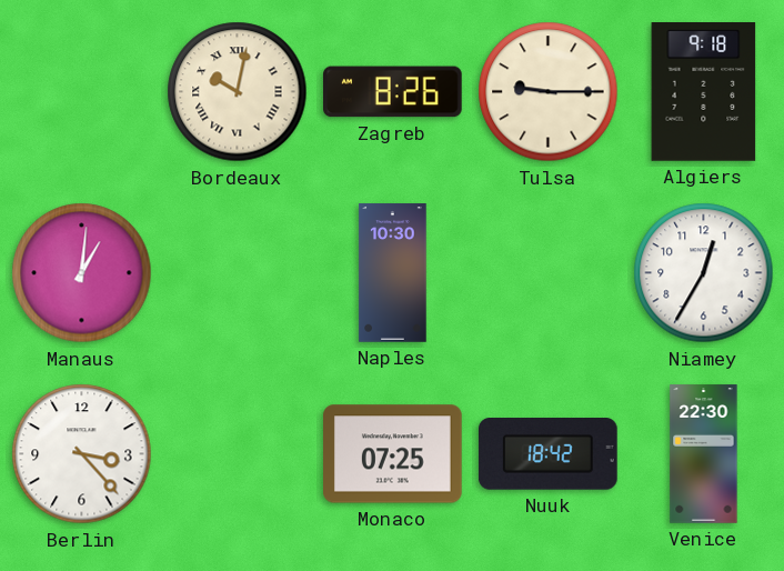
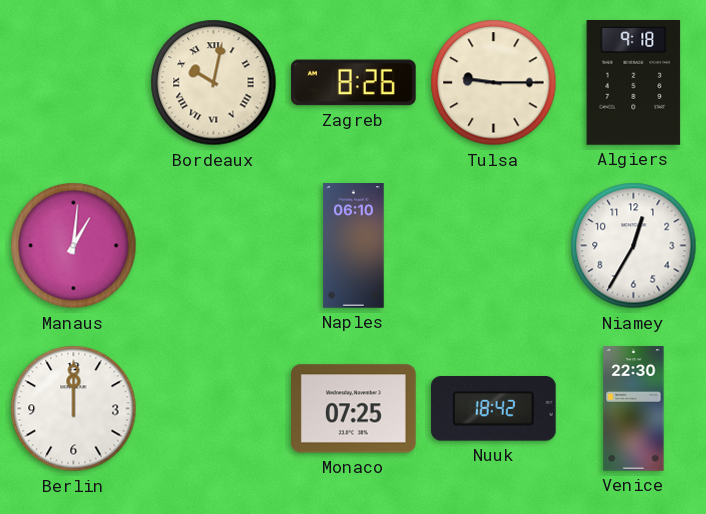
Naples: 10:30 -> 06:10
Berlin: 3:23 -> 12:00
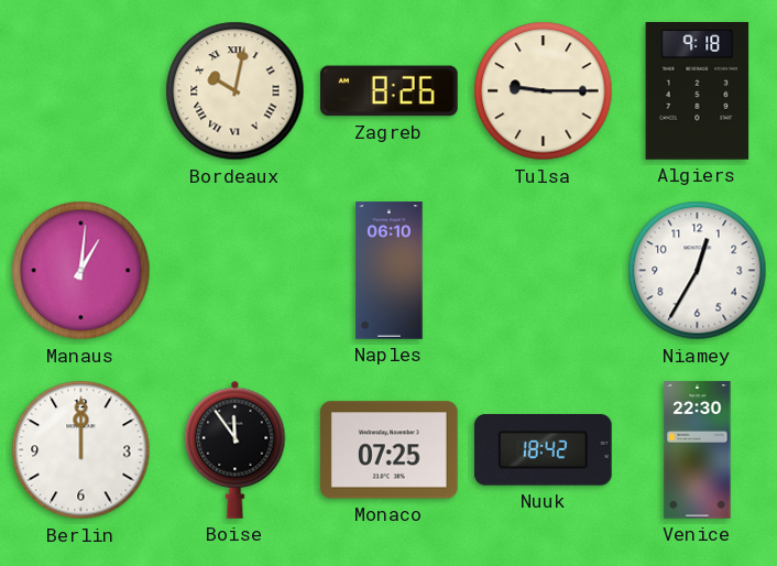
Boise: none -> 11:54
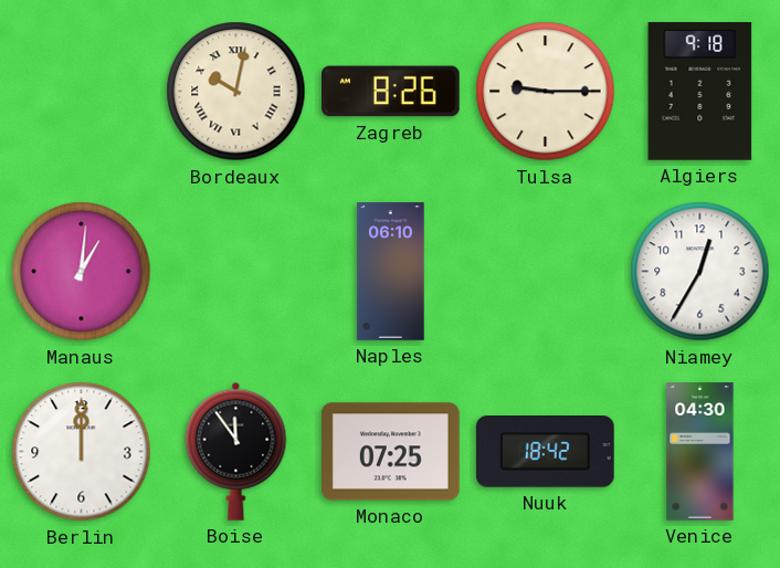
Venice: 22:30 -> 04:30
